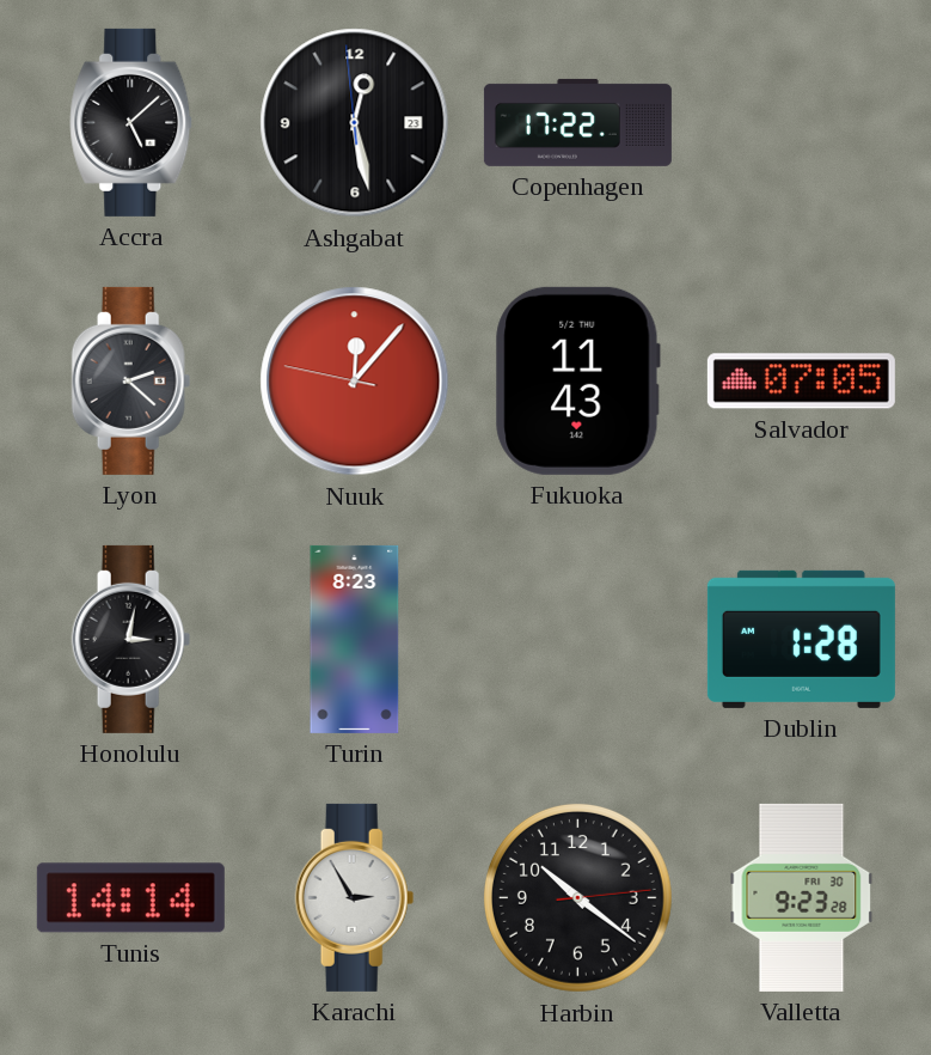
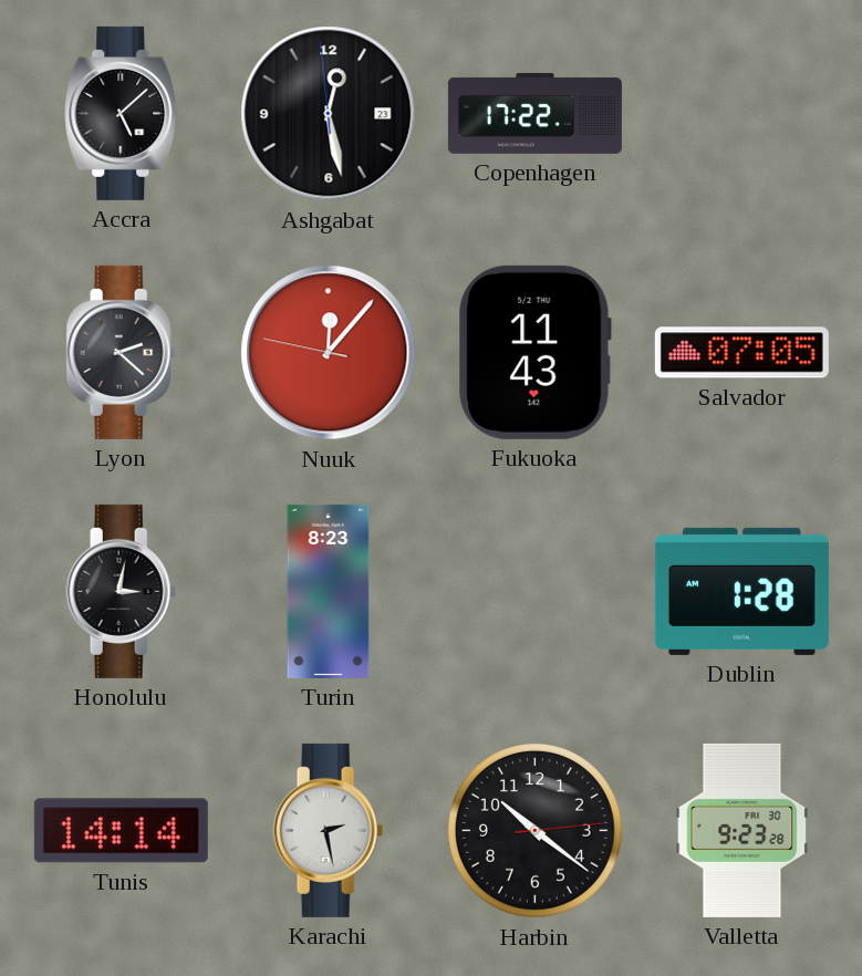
Karachi: 2:55 -> 2:28
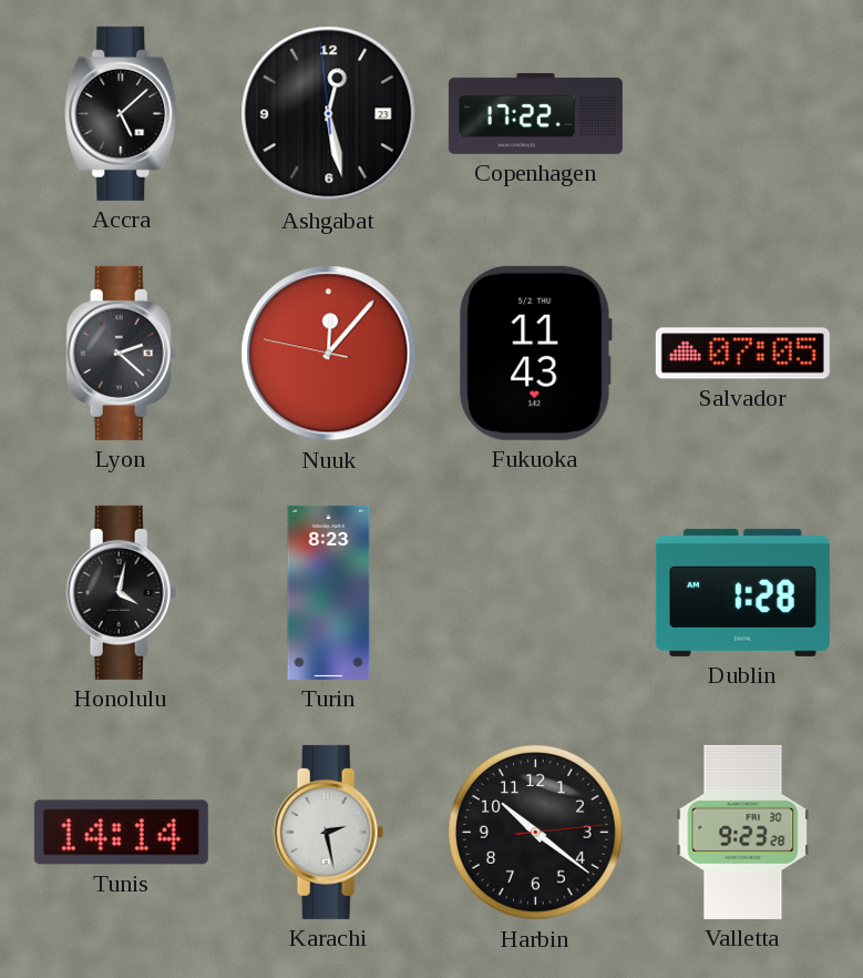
Honolulu: 3:02 -> 4:02
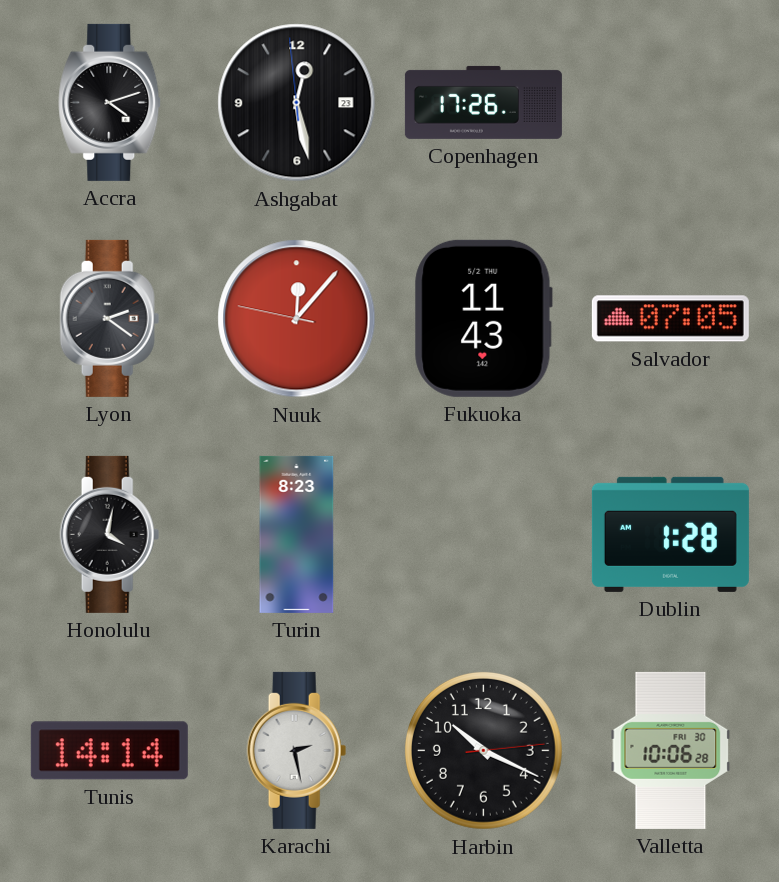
Accra: 5:08 -> 4:12
Copenhagen: 17:22 -> 17:26
Lyon: 2:22 -> 2:21
Harbin: 10:21 -> 10:19
Valletta: 9:23 -> 10:06
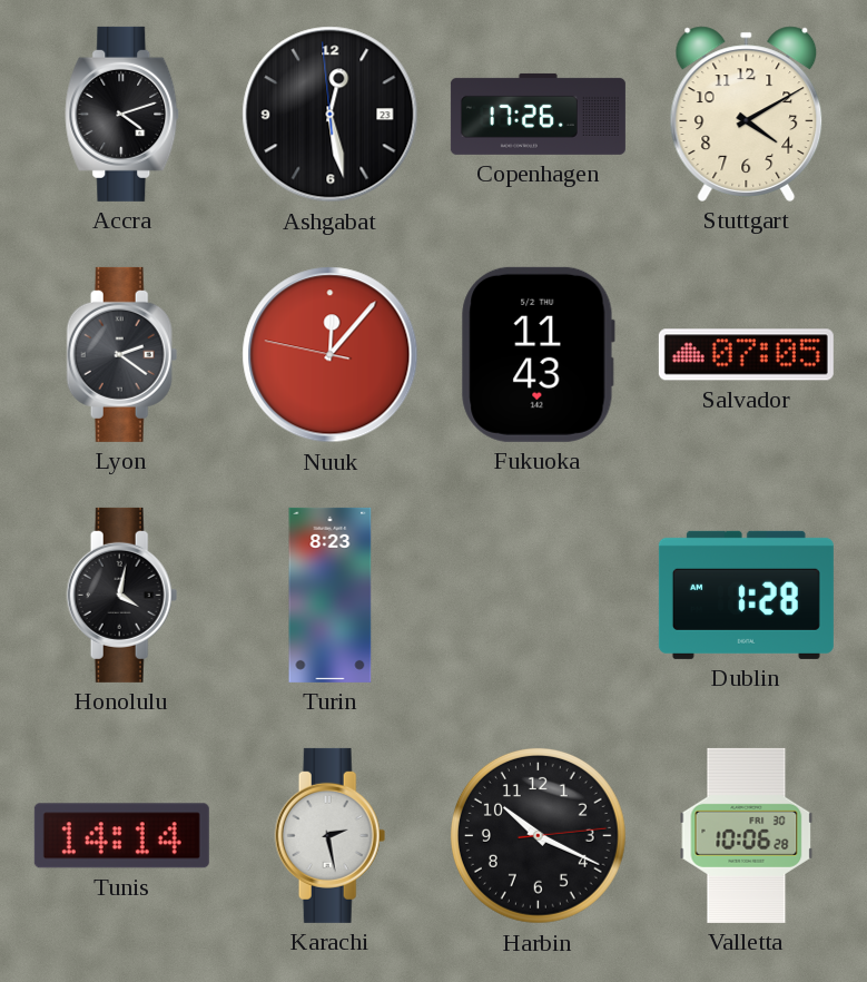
Stuttgart: none -> 4:10
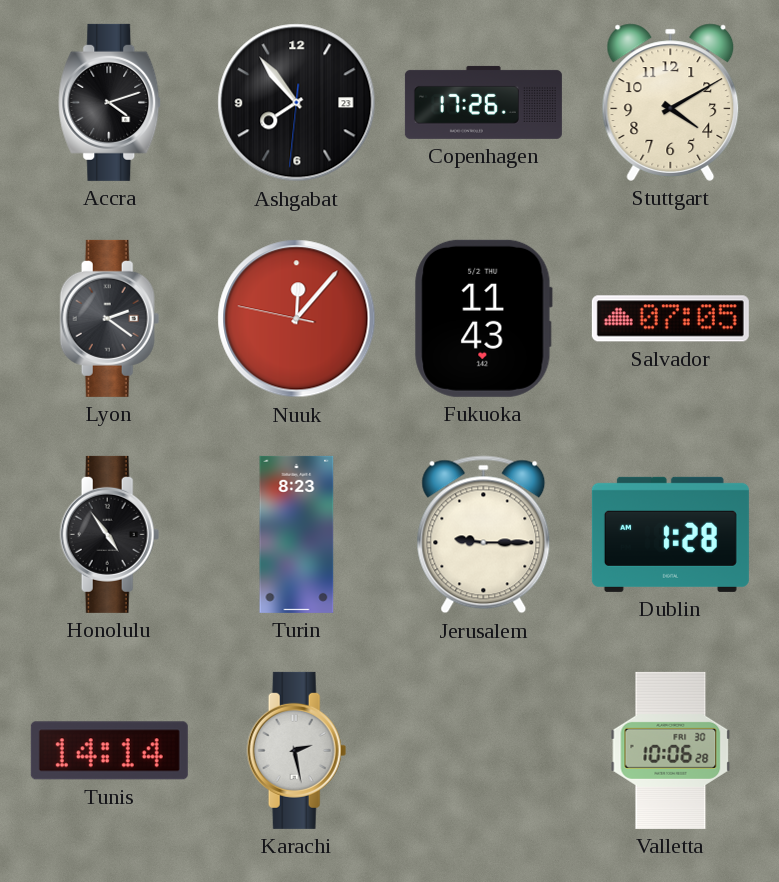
Ashgabat: 12:27 -> 7:53
Honolulu: 4:02 -> 4:54
Jerusalem: none -> 9:15
Harbin: 10:19 -> none
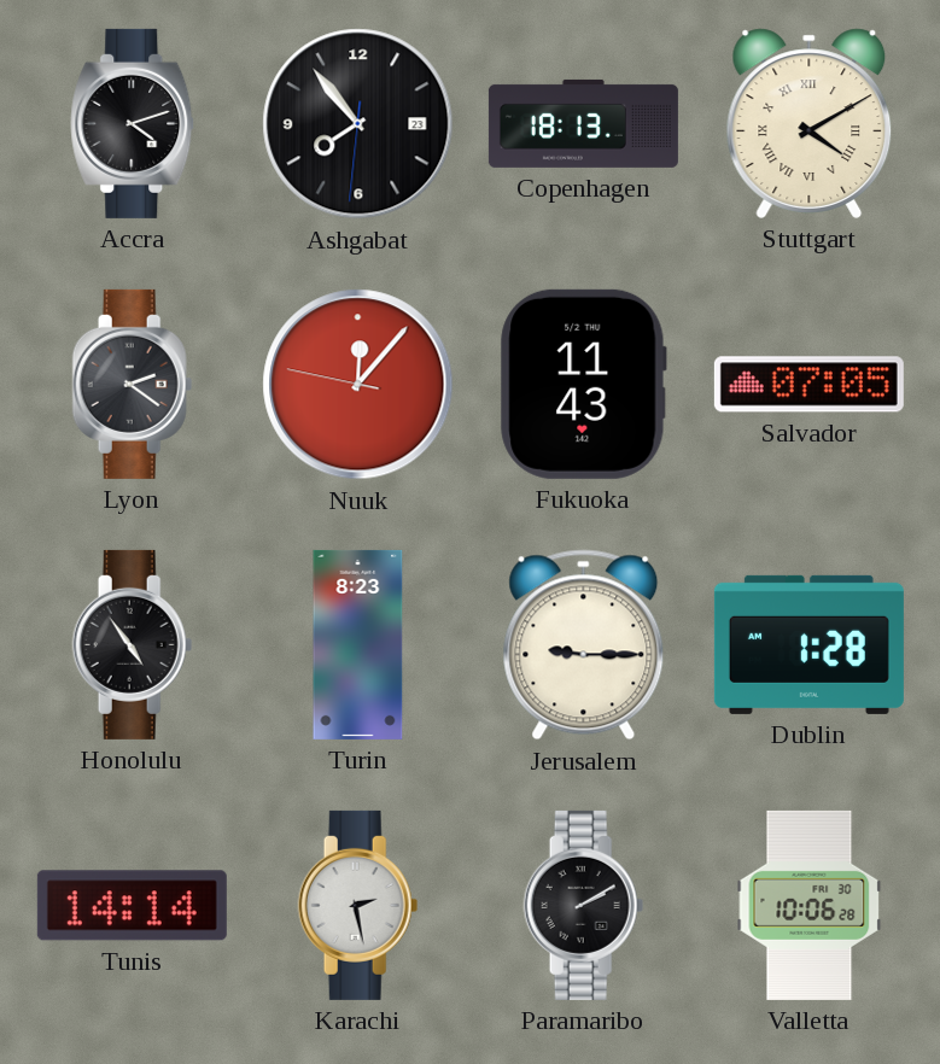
Copenhagen: 17:26 -> 18:13
Stuttgart numerals: Arabic -> Roman
Paramaribo: none -> 2:10
